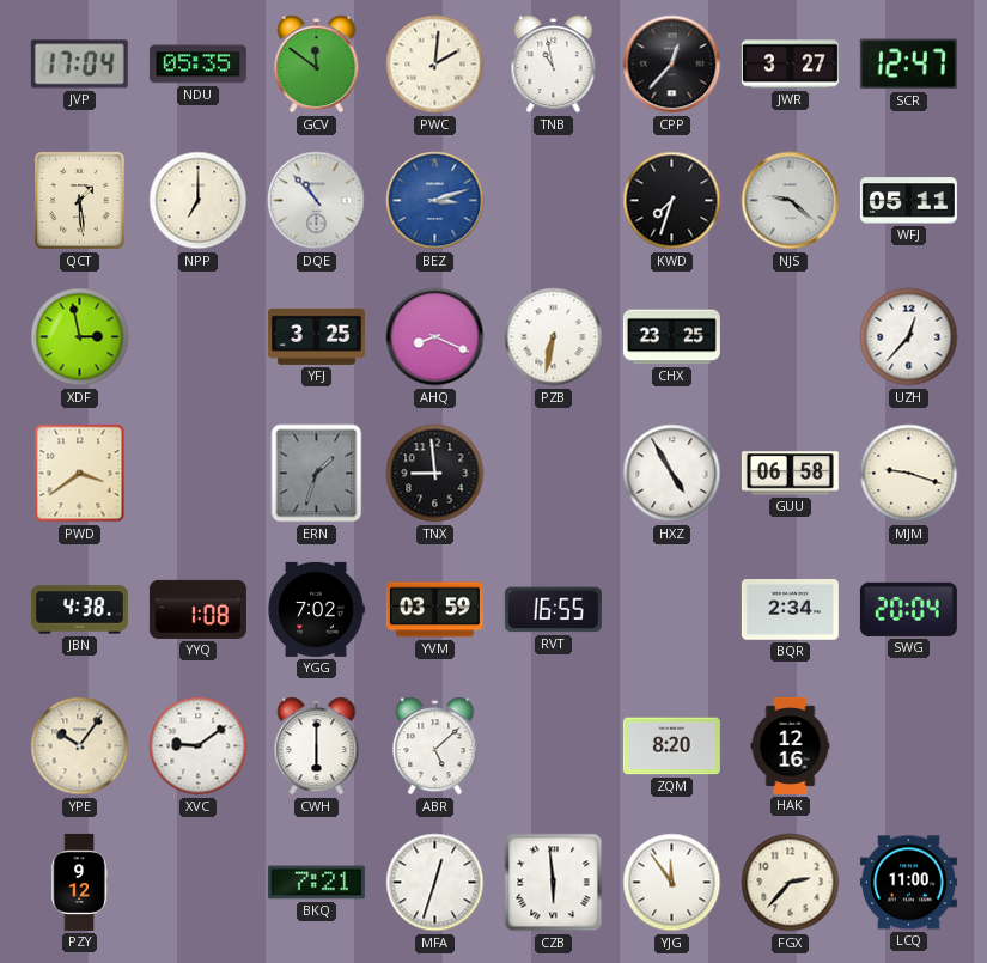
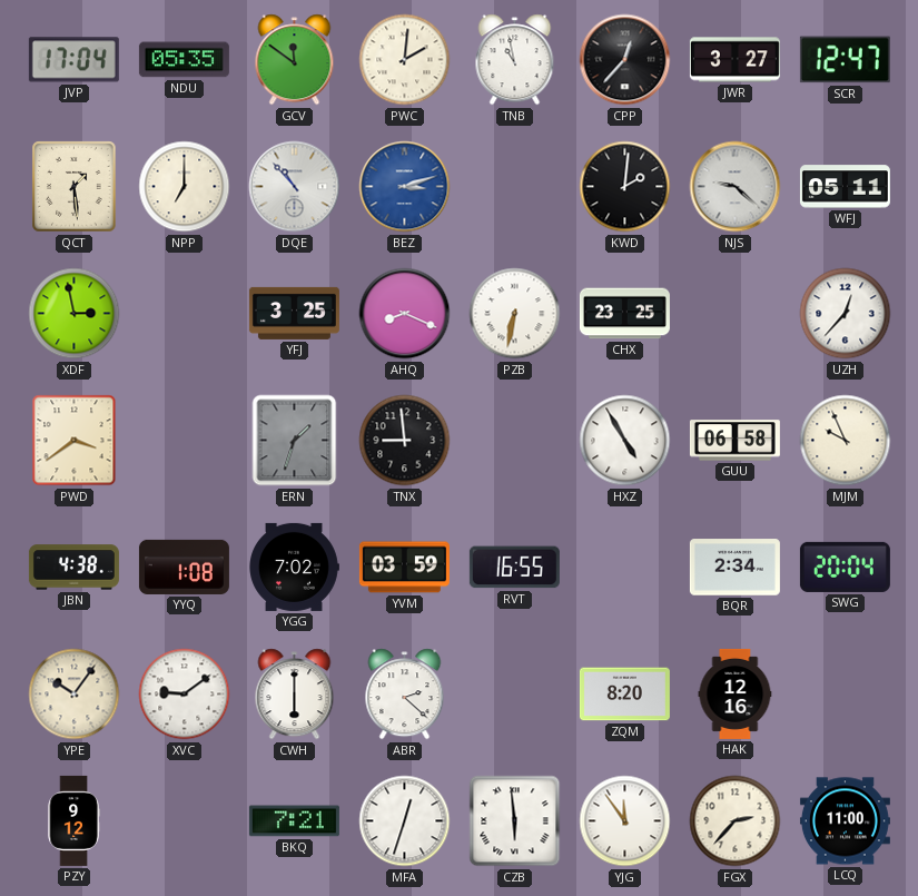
KWD: 7:33 -> 2:01
MJM: 9:18 -> 9:56
ABR: 5:08 -> 2:22
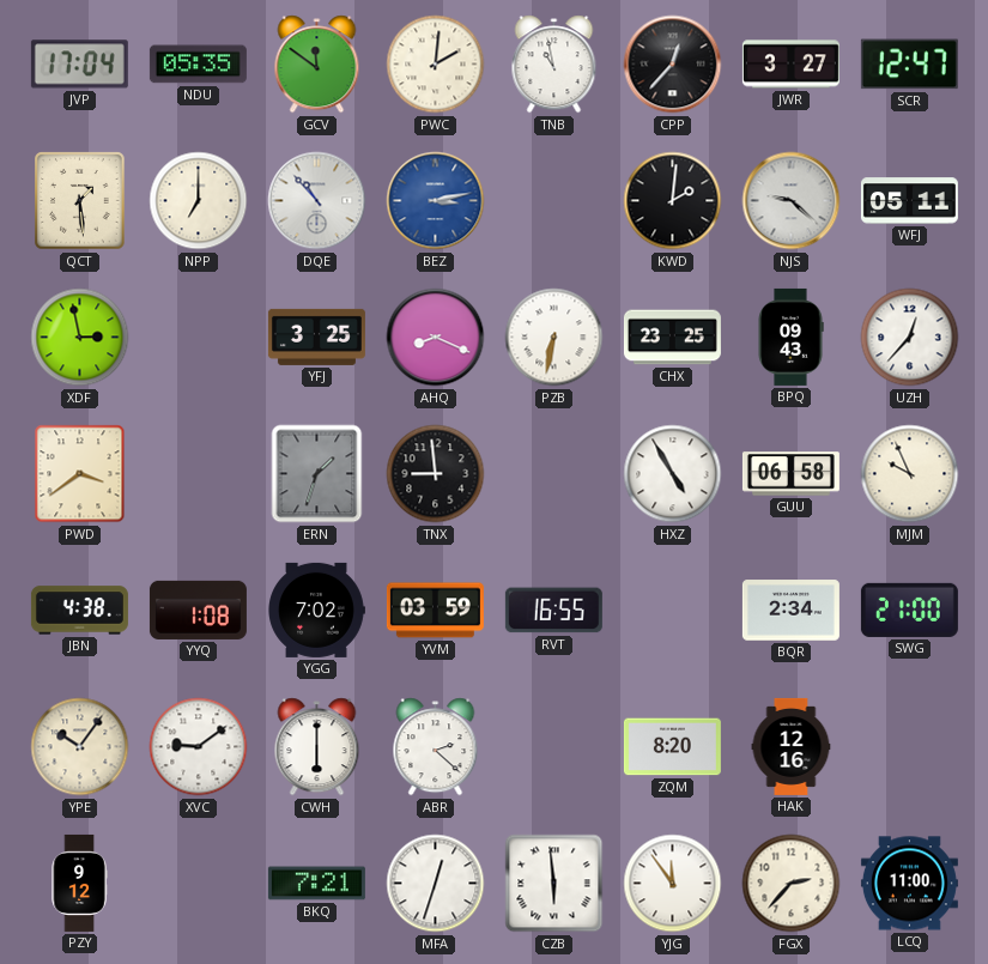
BEZ: 3:12 -> 3:13
BPQ: none -> 09:43
SWG: 20:04 -> 21:00
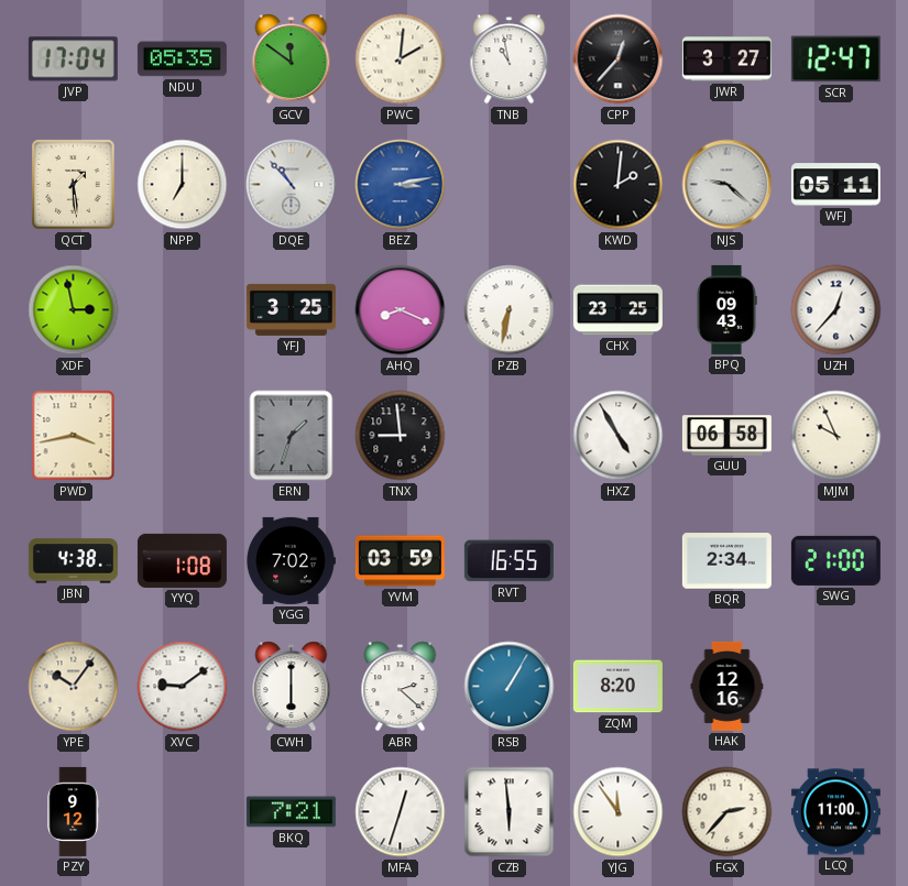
PWD: 3:39 -> 3:43
RSB: none -> 1:05
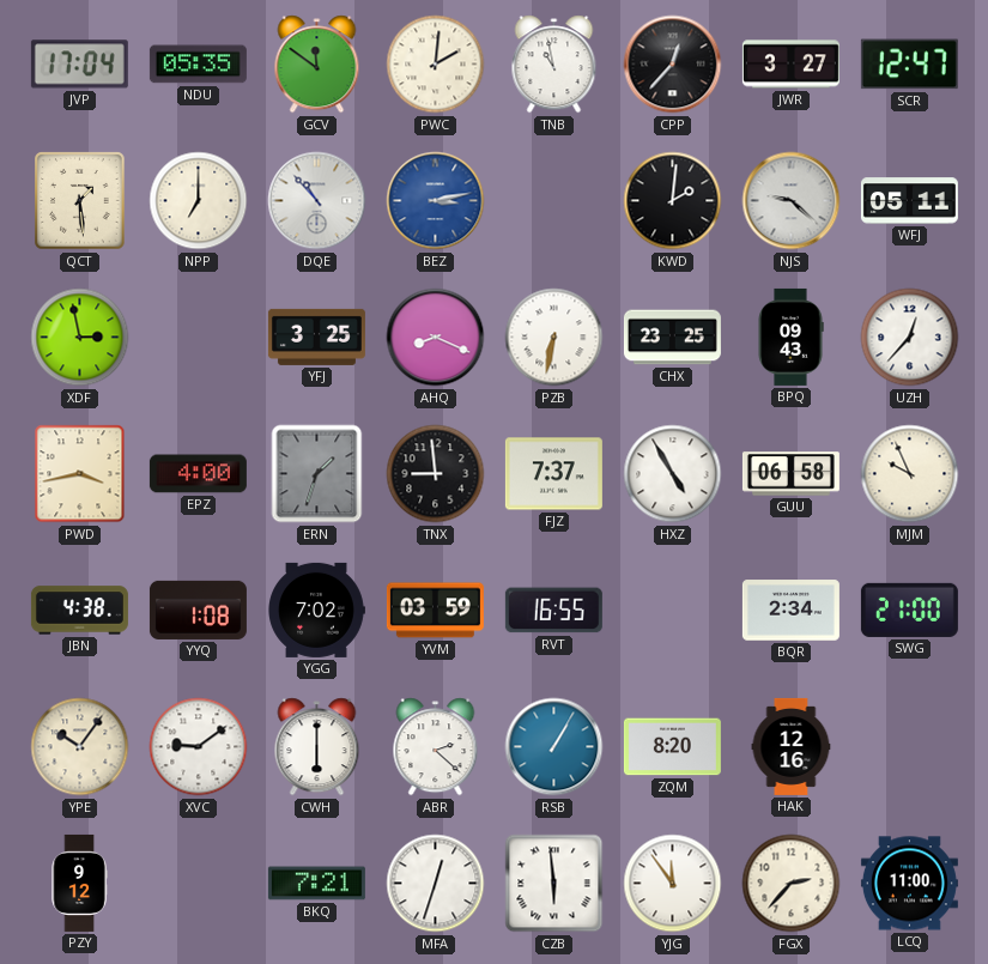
EPZ: none -> 4:00
FJZ: none -> 7:37
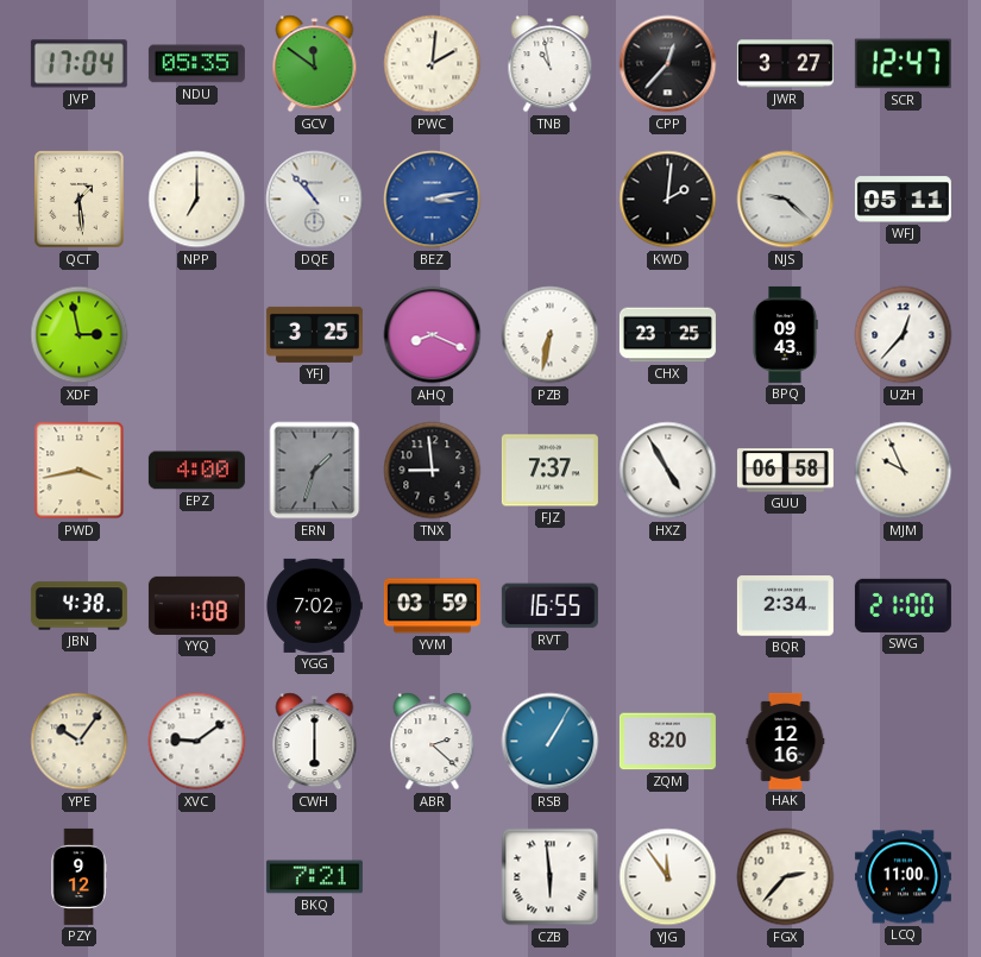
MFA: 12:33 -> none
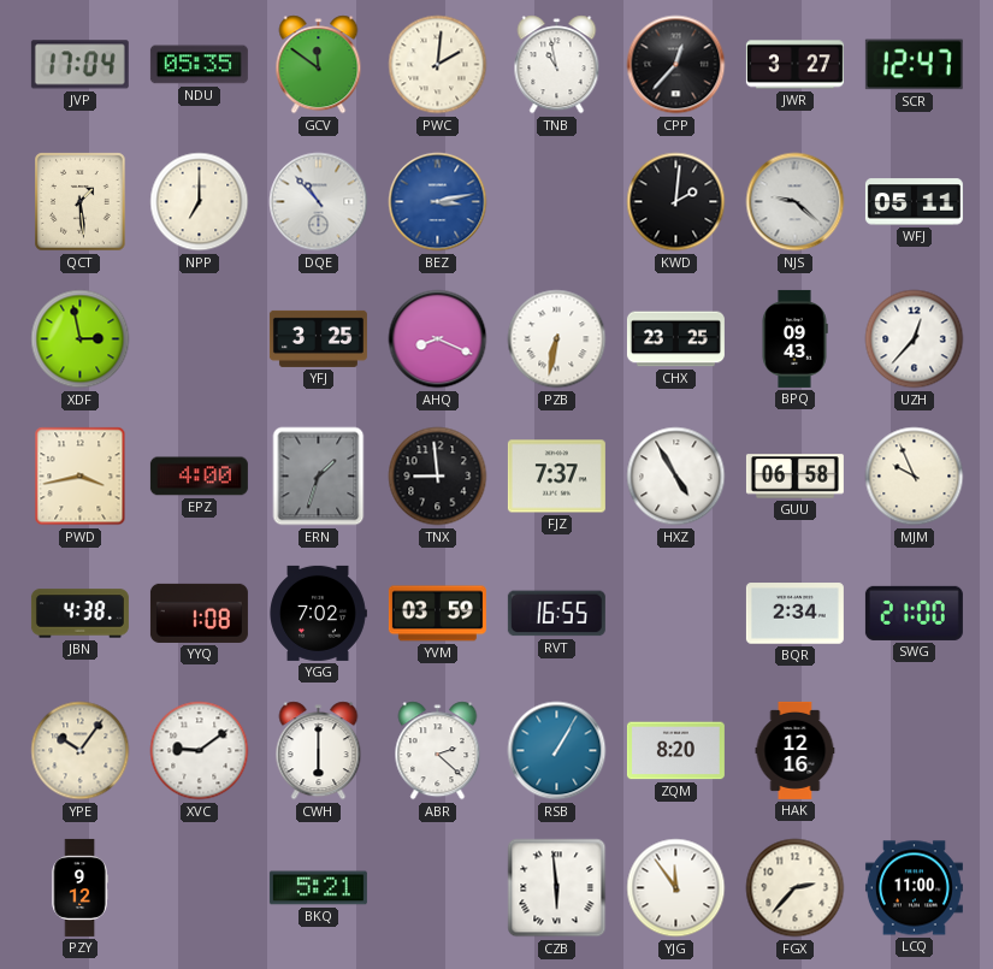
BKQ: 7:21 -> 5:21
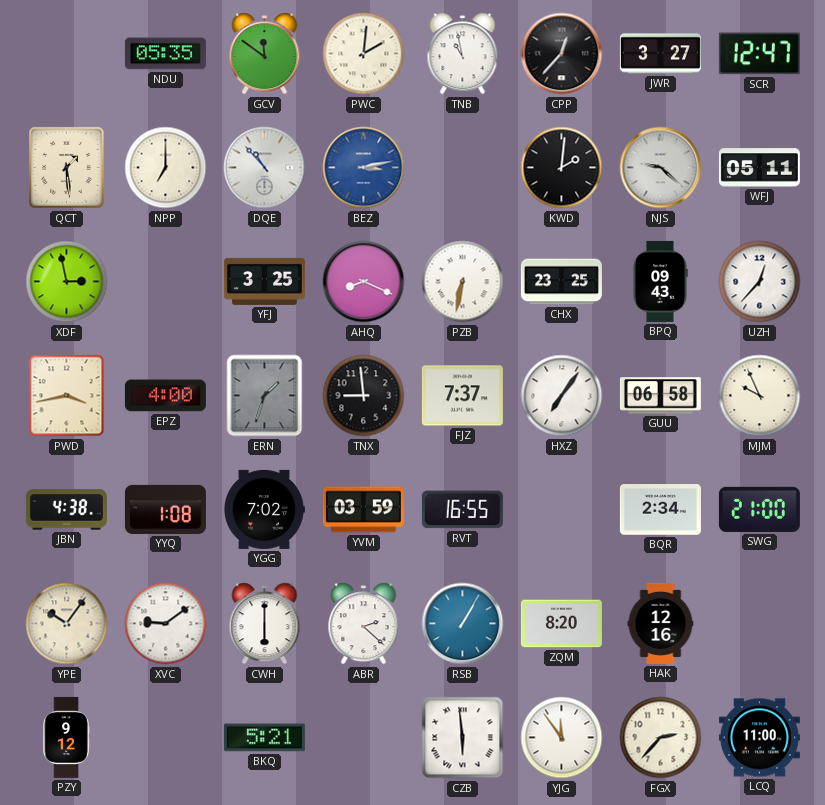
JVP: 17:04 -> none
HXZ: 4:55 -> 7:06
